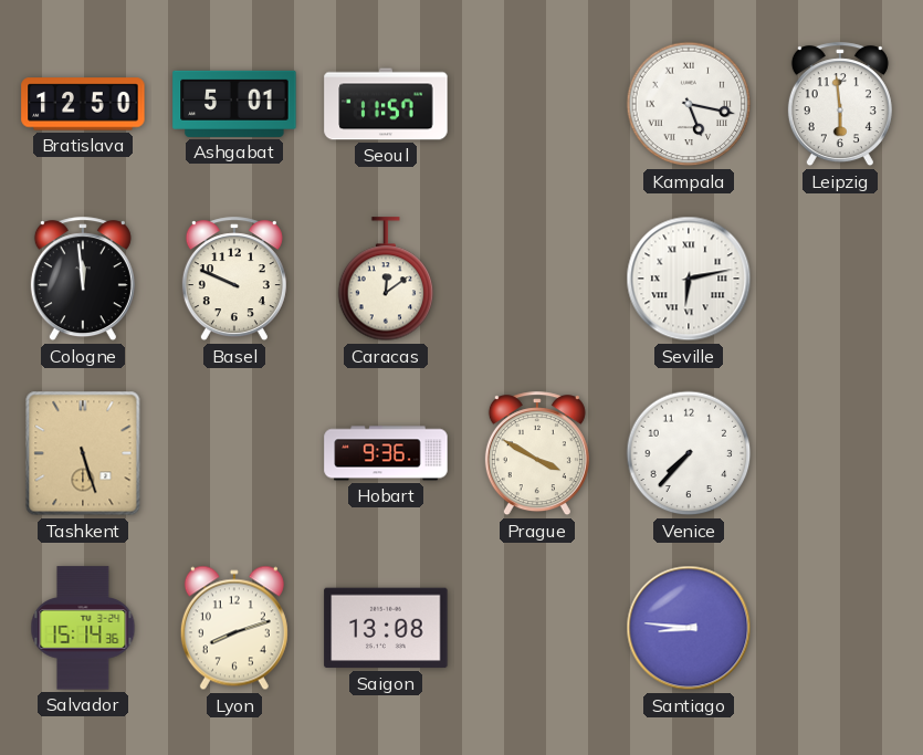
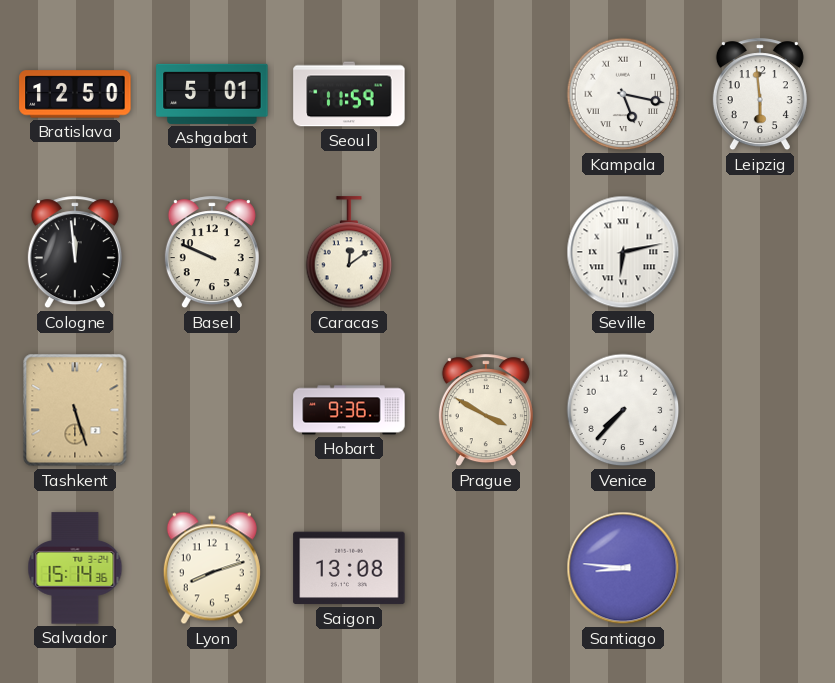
Seoul: 11:57 -> 11:59
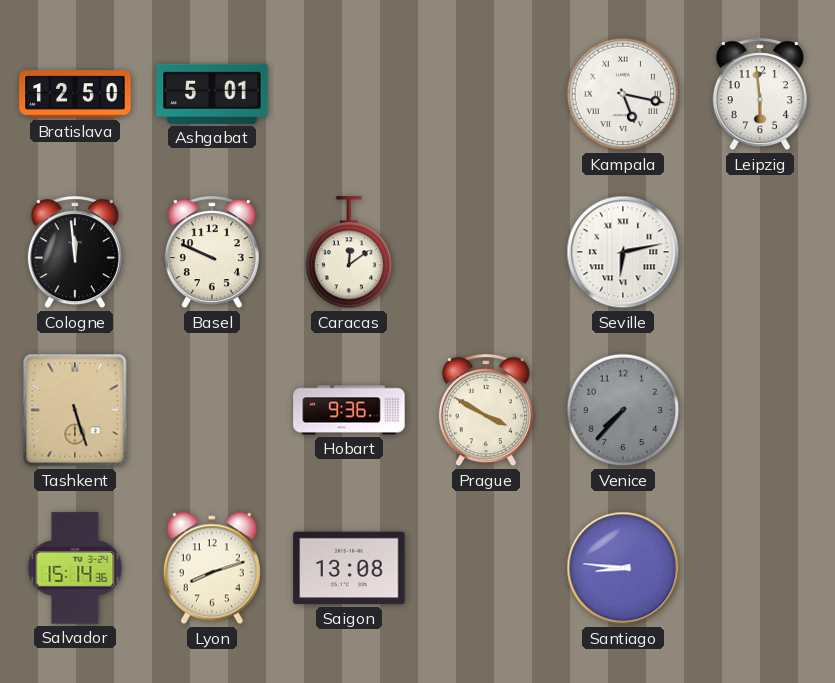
Seoul: 11:59 -> none
Venice dial: white -> grey
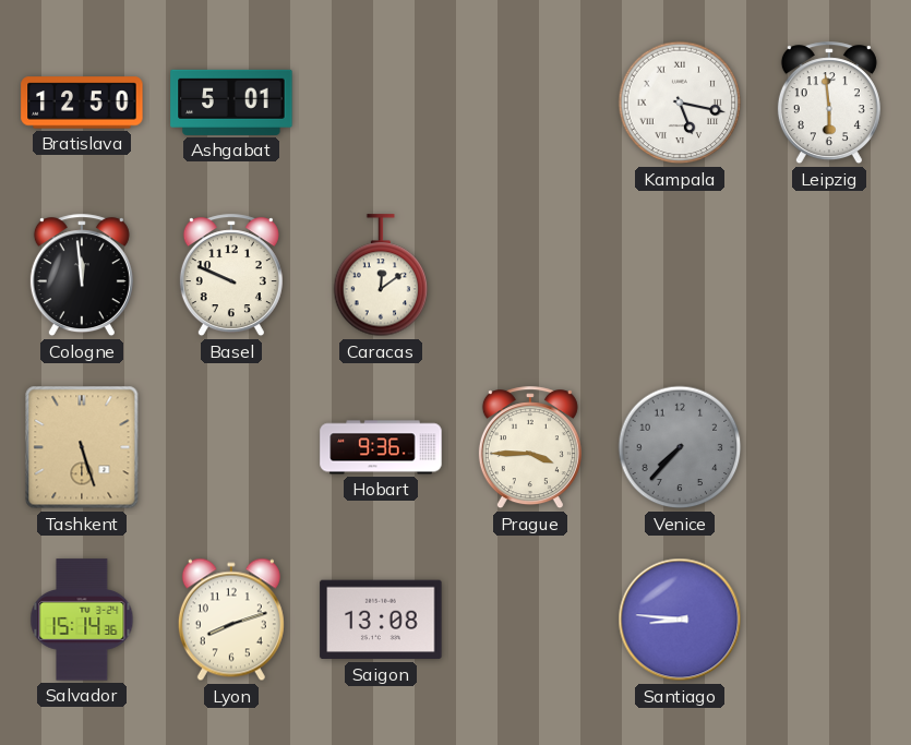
Seville: 6:13 -> none
Prague: 3:50 -> 3:45
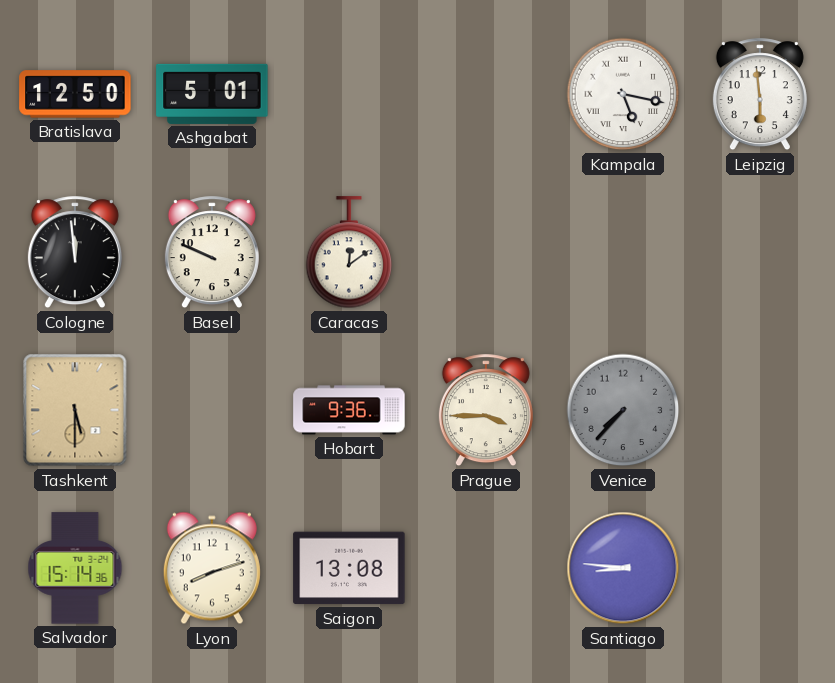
Tashkent: 5:27 -> 5:30
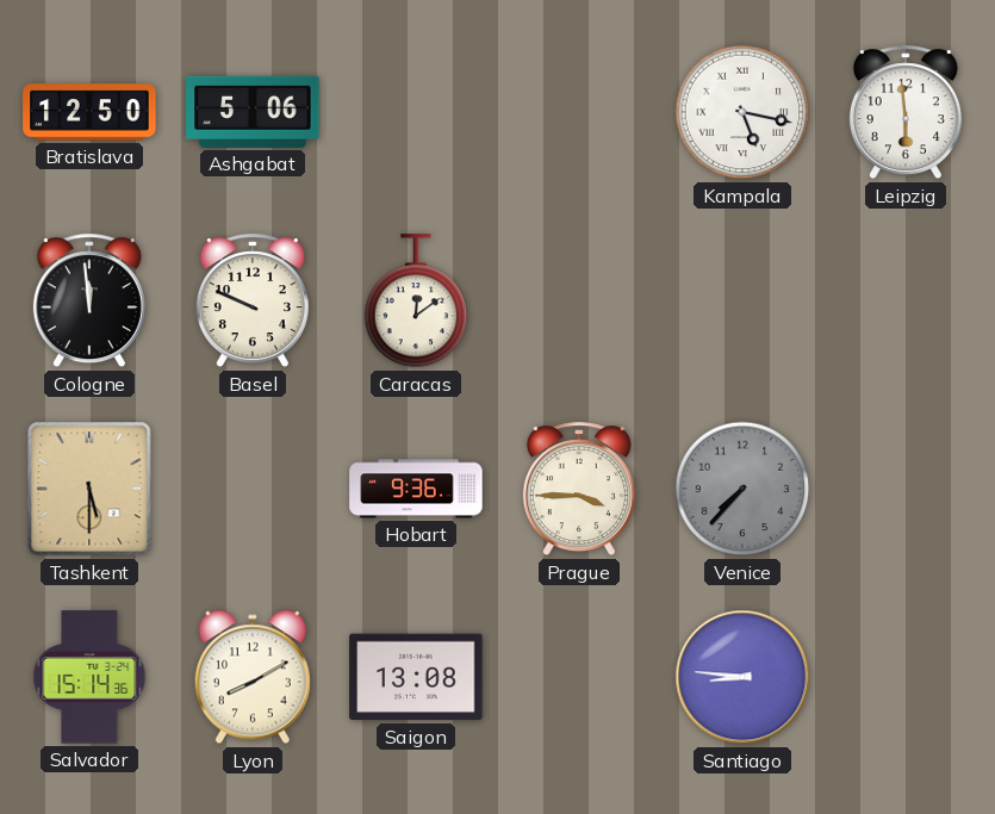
Ashgabat: 5:01 -> 5:06
Lyon: 8:12 -> 8:10
